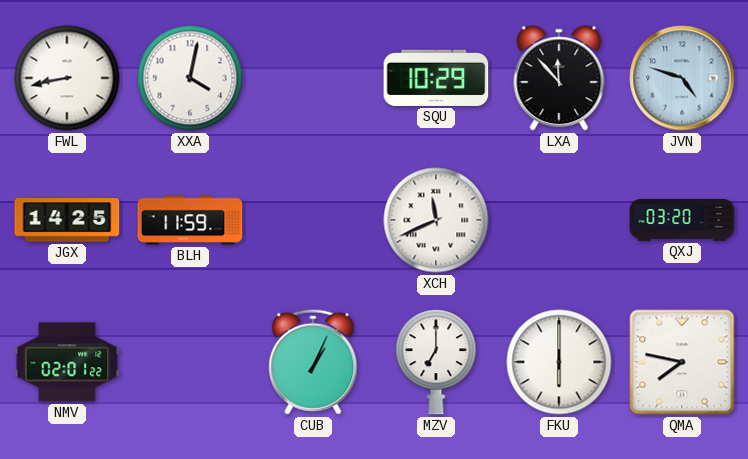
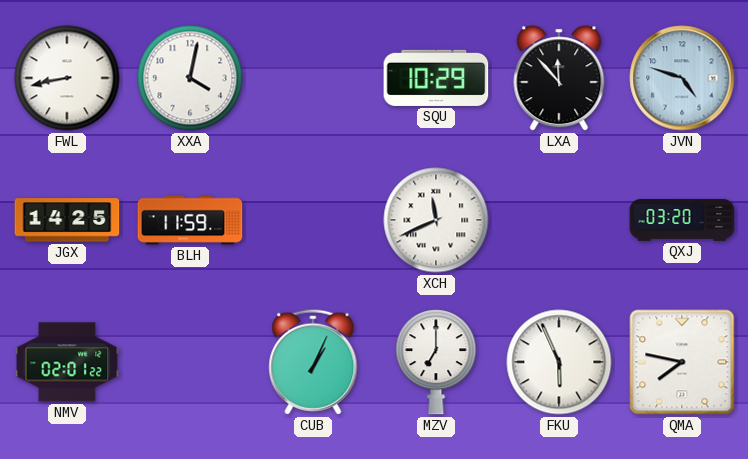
FKU: 6:00 -> 5:56
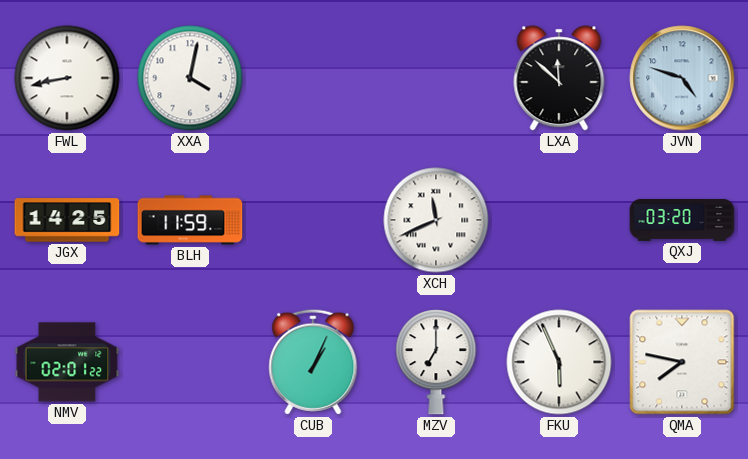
SQU: 10:29 -> none
LXA: 11:53 -> 11:52
